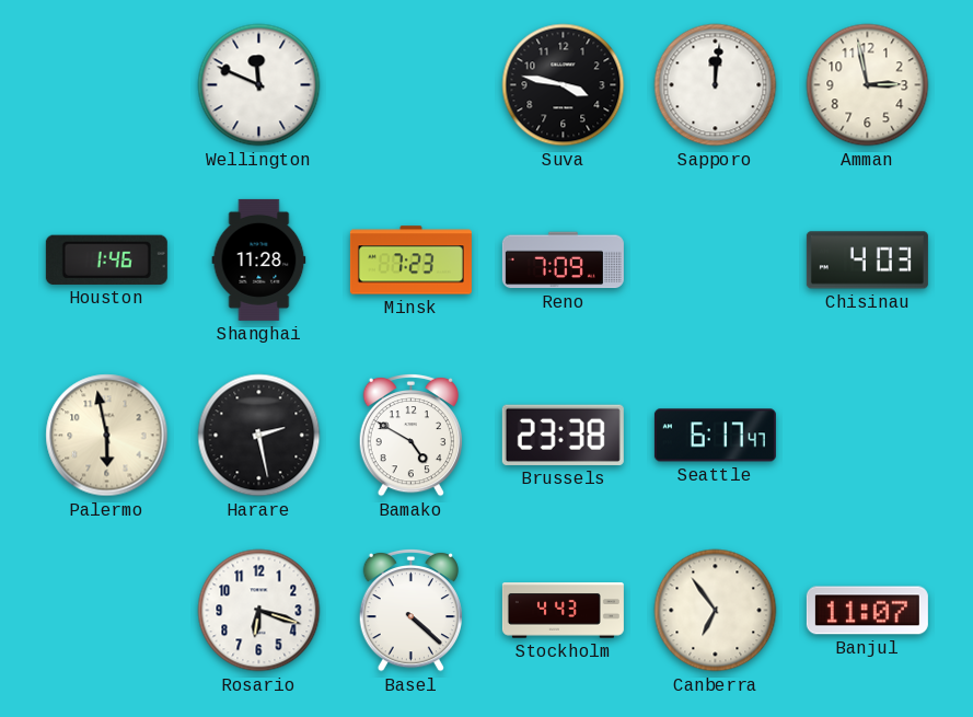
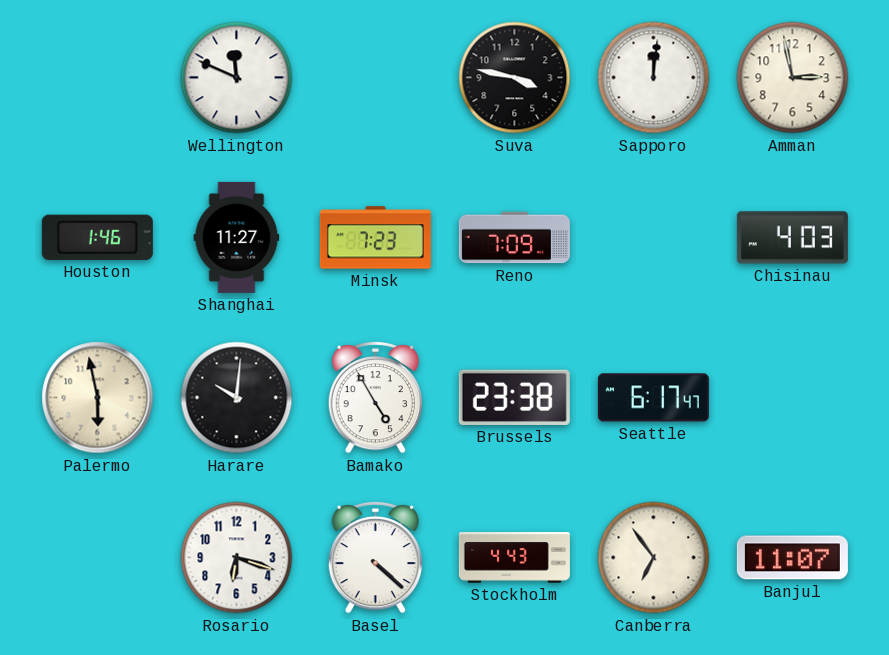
Shanghai: 11:28 -> 11:27
Harare: 2:28 -> 10:01
Bamako: 4:50 -> 4:55
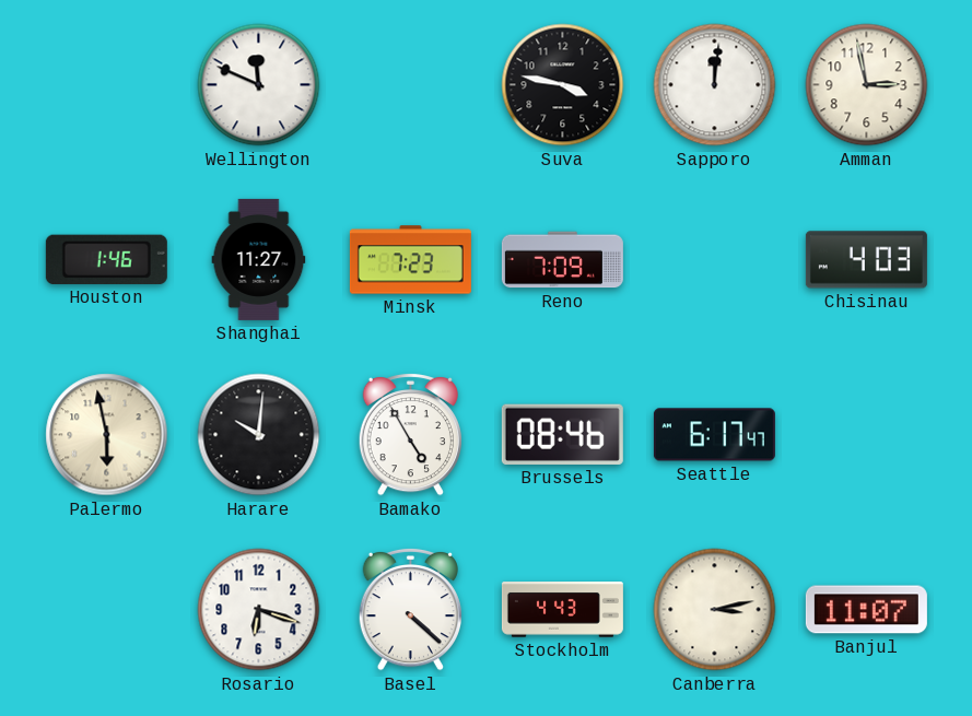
Brussels: 23:38 -> 08:46
Canberra: 6:54 -> 3:13
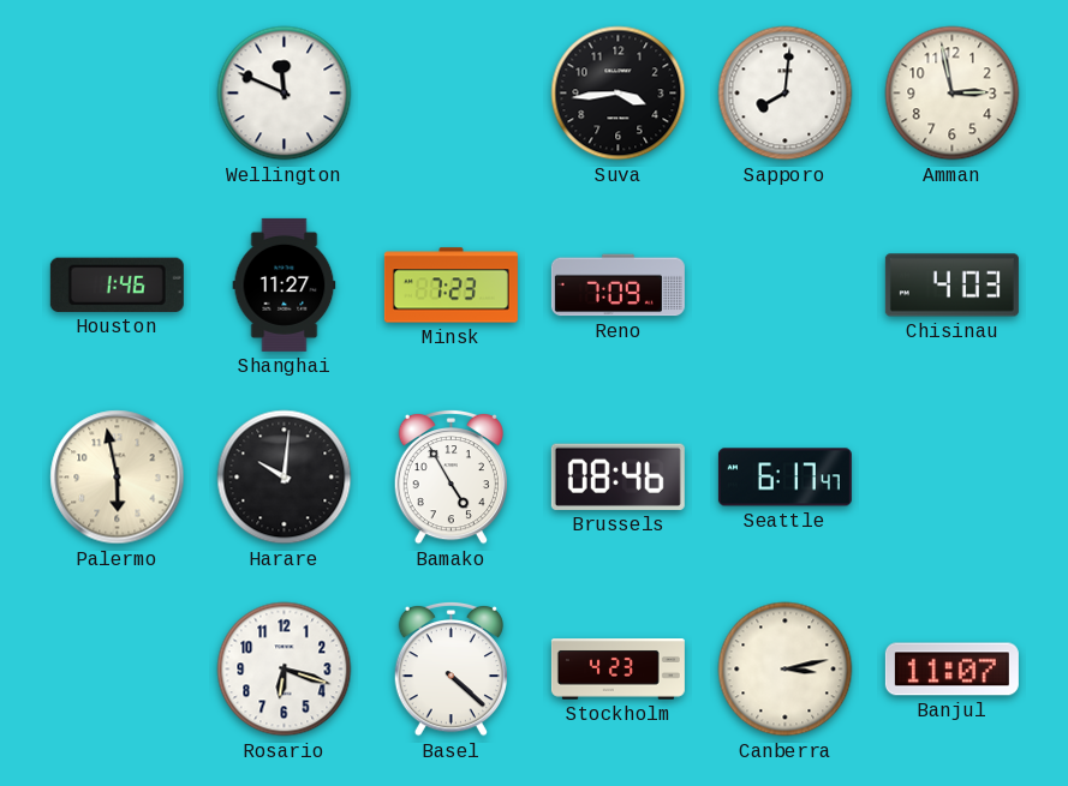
Suva: 3:47 -> 3:44
Sapporo: 12:01 -> 8:01
Stockholm: 4:43 -> 4:23
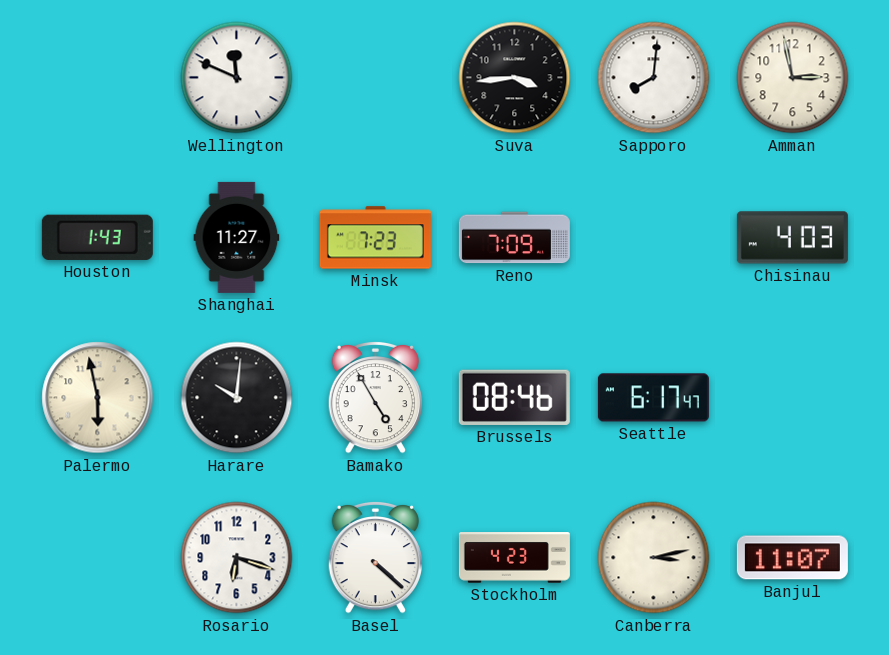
Houston: 1:46 -> 1:43
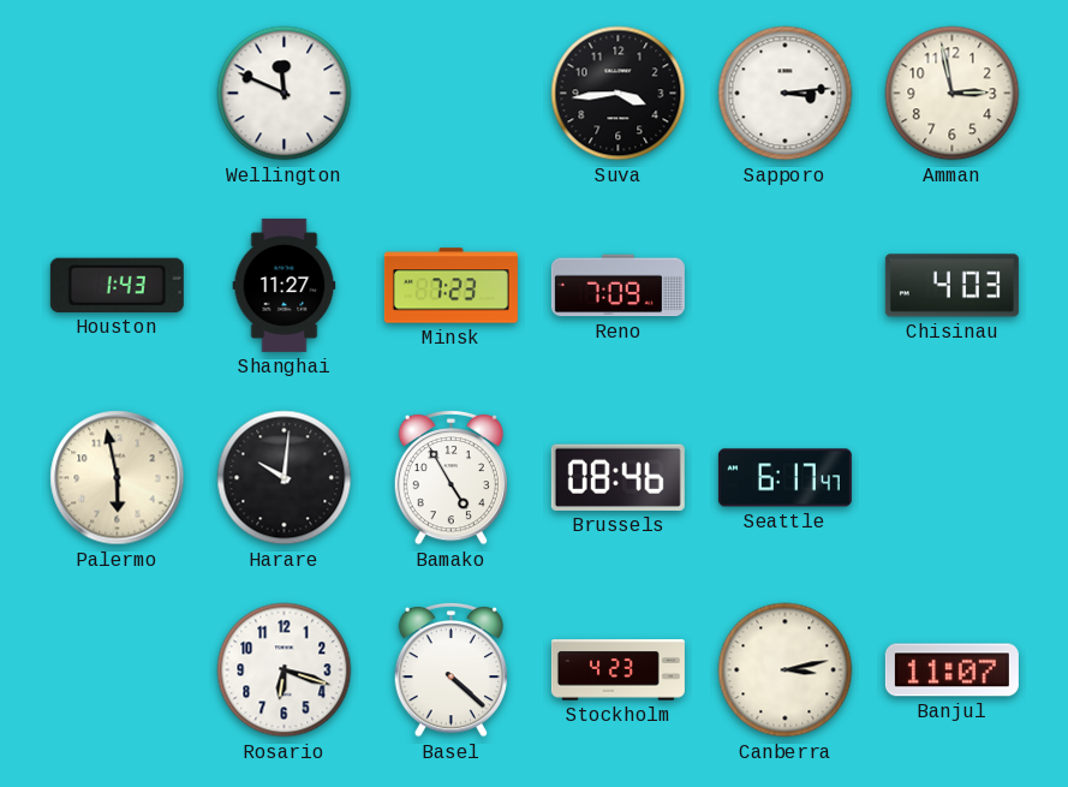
Sapporo: 8:01 -> 3:14
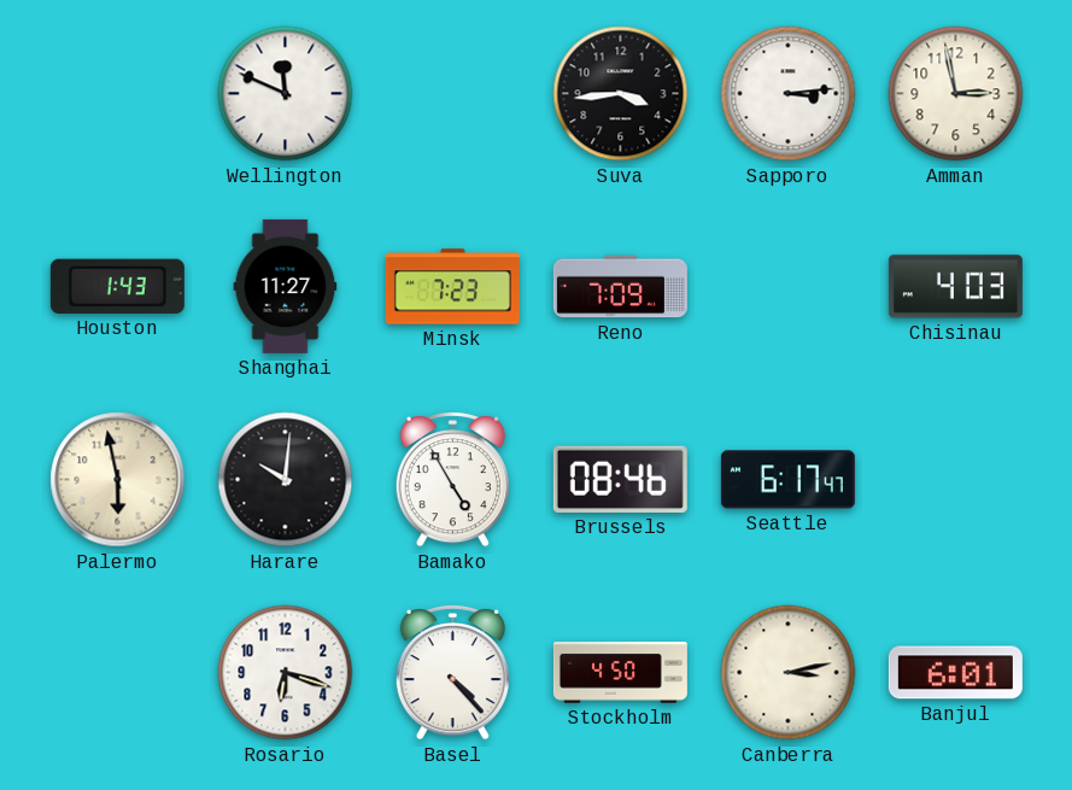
Basel: 4:22 -> 4:23
Stockholm: 4:23 -> 4:50
Banjul: 11:07 -> 6:01
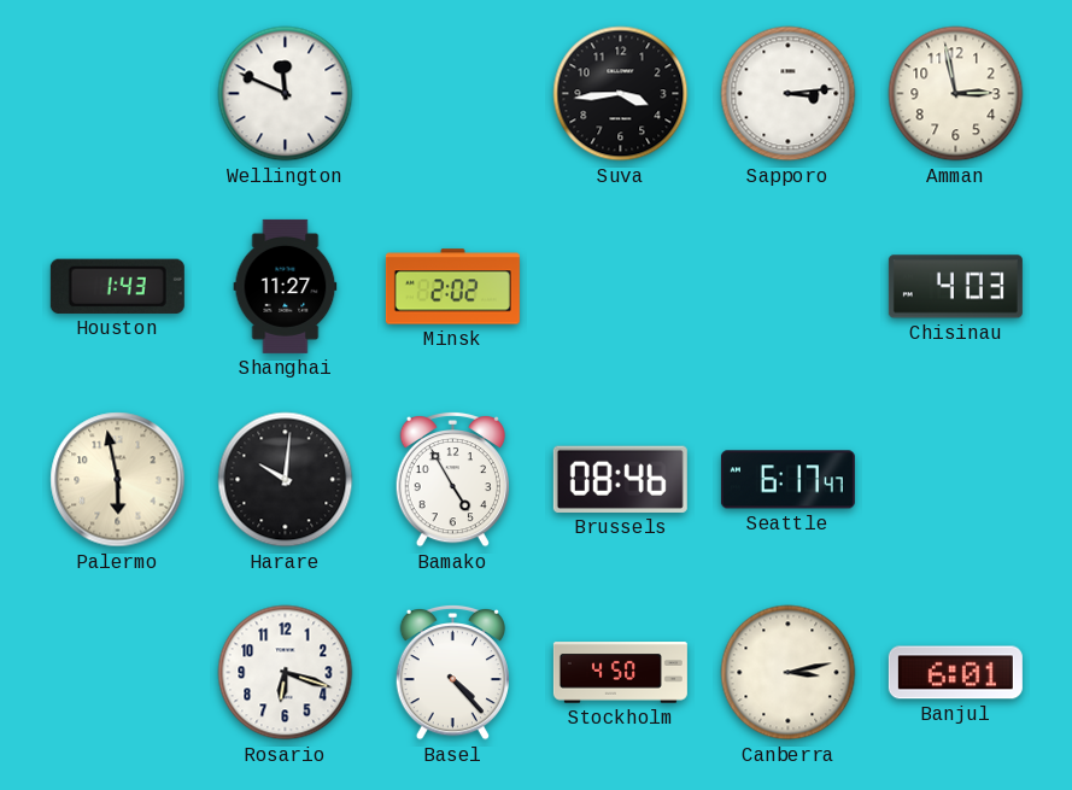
Minsk: 7:23 -> 2:02
Reno: 7:09 -> none
